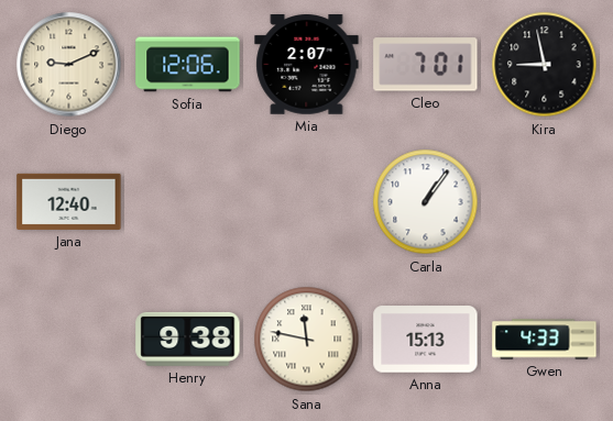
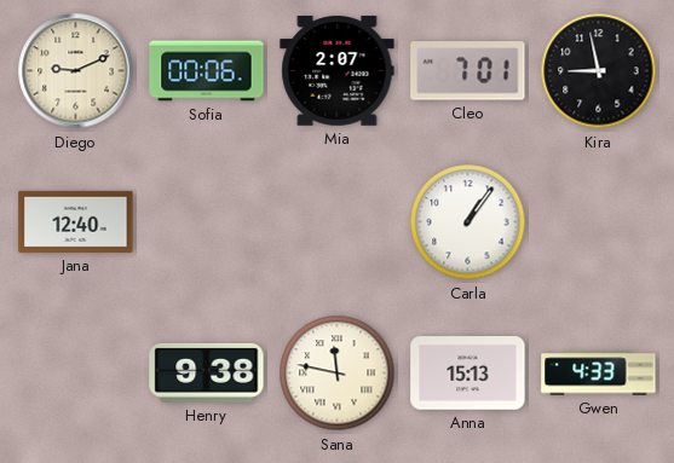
Sofia: 12:06 -> 00:06
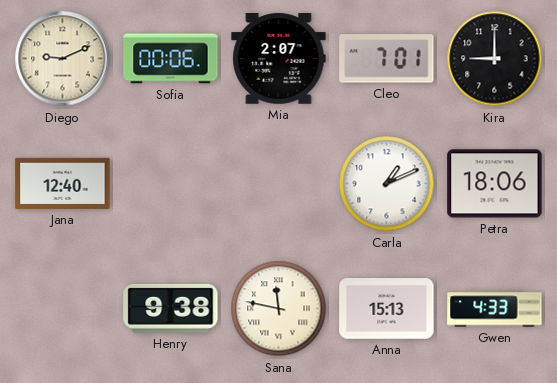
Kira: 8:58 -> 9:00
Carla: 1:06 -> 1:11
Petra: none -> 18:06
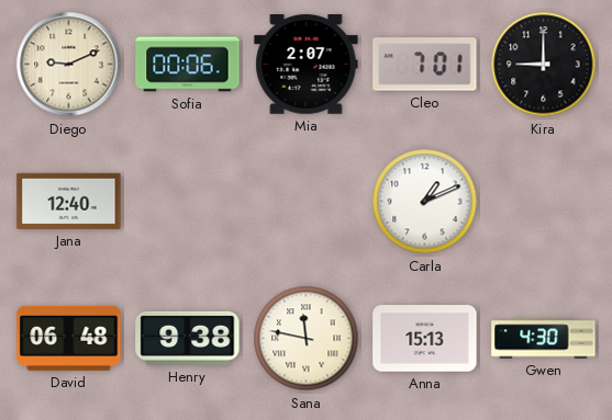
Petra: 18:06 -> none
David: none -> 06:48
Gwen: 4:33 -> 4:30
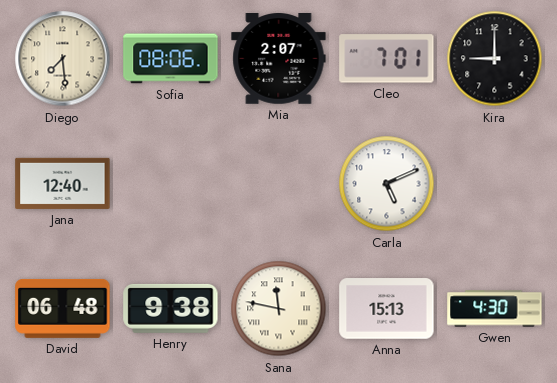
Diego: 9:11 -> 7:29
Sofia: 00:06 -> 08:06
Carla: 1:11 -> 5:11
